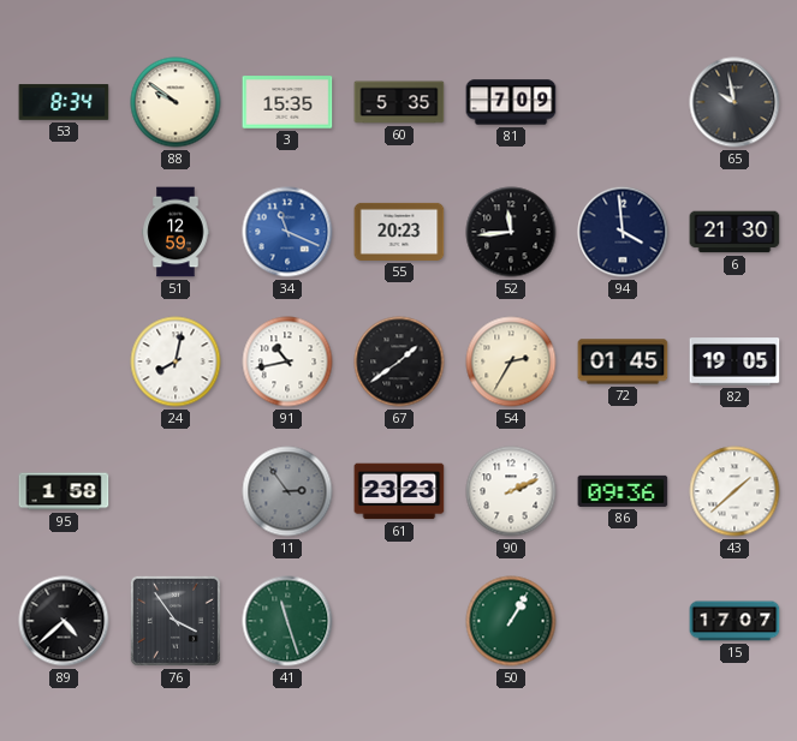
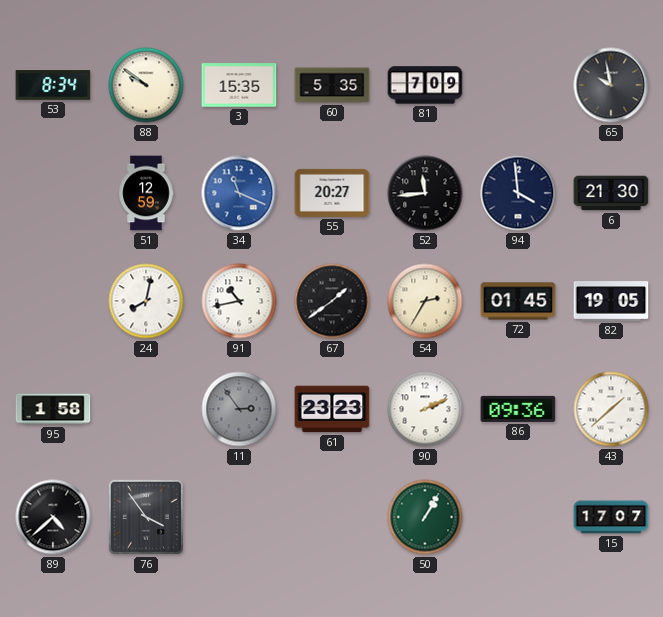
55: 20:23 -> 20:27
41: 11:27 -> none
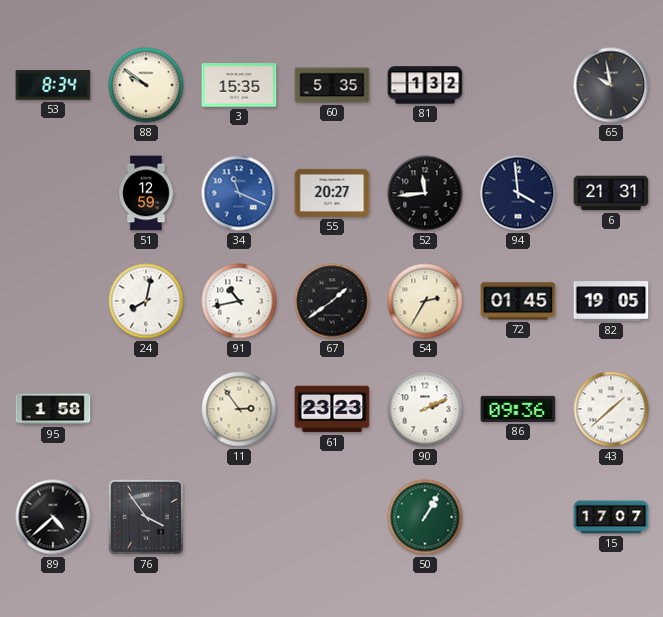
81: 7:09 -> 1:32
6: 21:30 -> 21:31
11 dial: grey -> cream
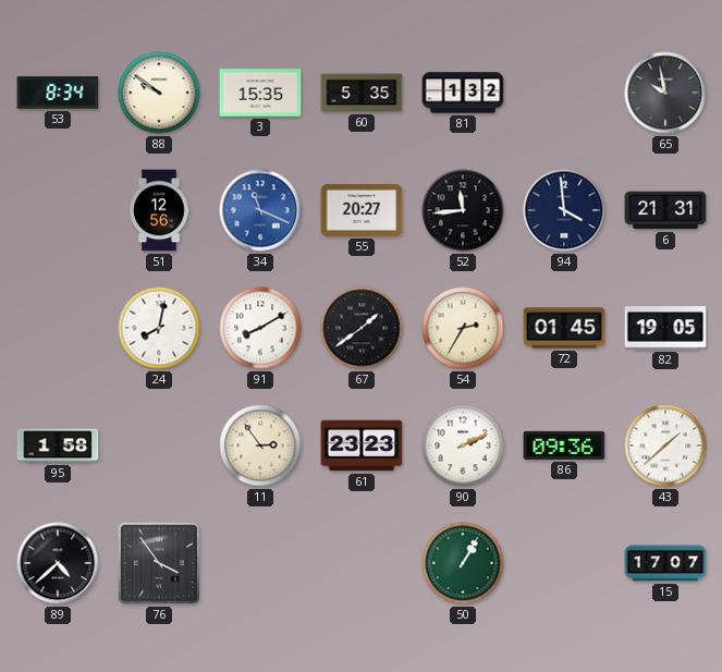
51: 12:59 -> 12:56
91: 10:43 -> 8:10
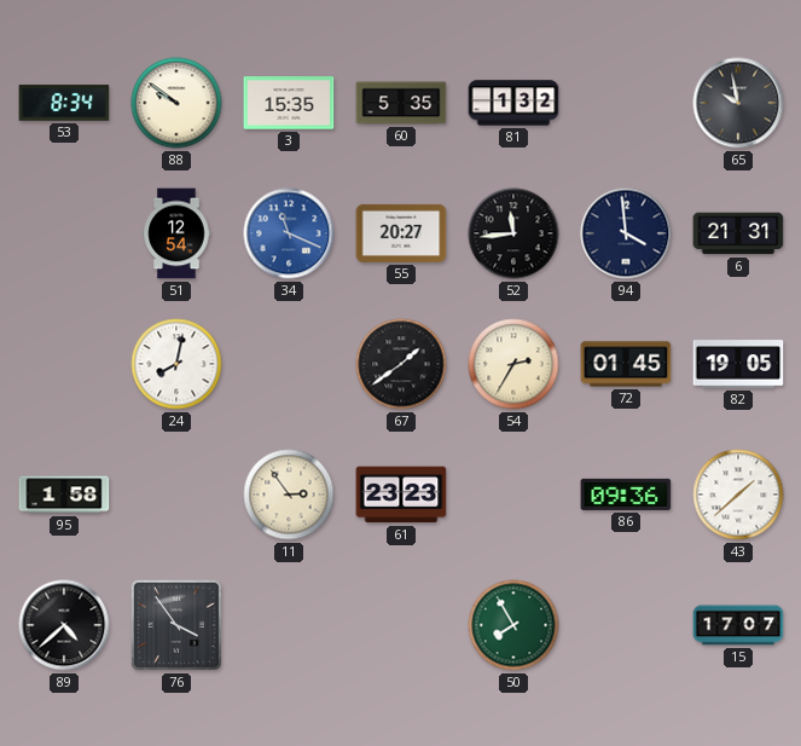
51: 12:56 -> 12:54
91: 8:10 -> none
90: 2:11 -> none
50: 1:05 -> 7:55
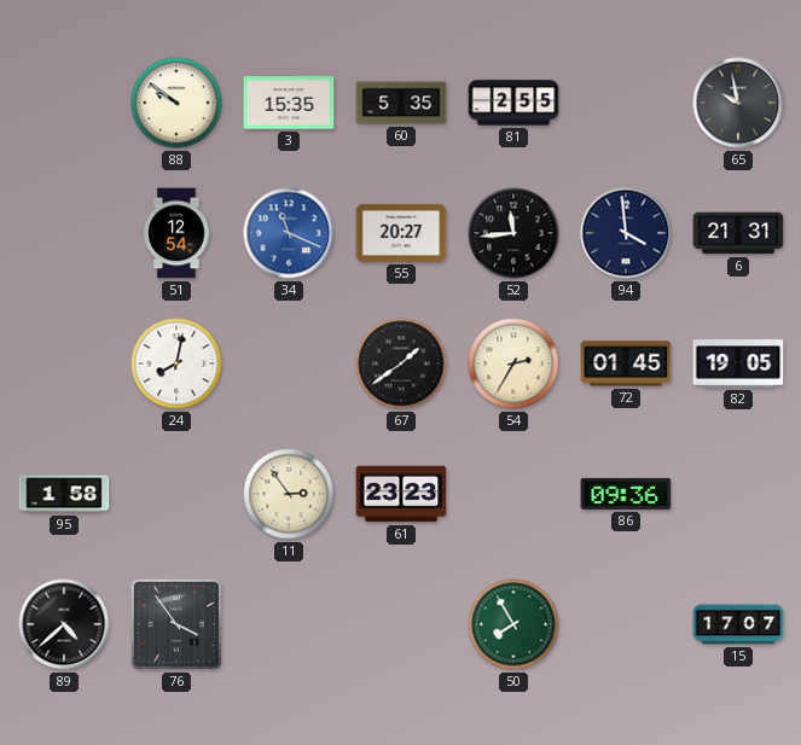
53: 8:34 -> none
81: 1:32 -> 2:55
43: 1:38 -> none
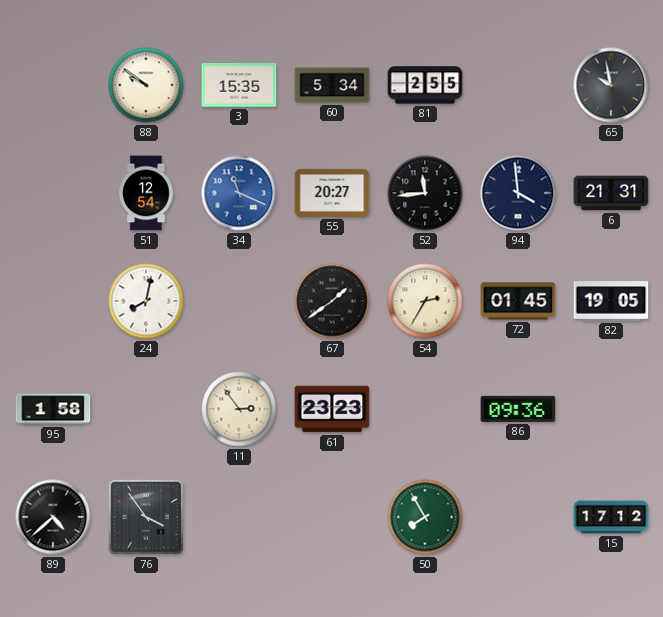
60: 5:35 -> 5:34
15: 17:07 -> 17:12
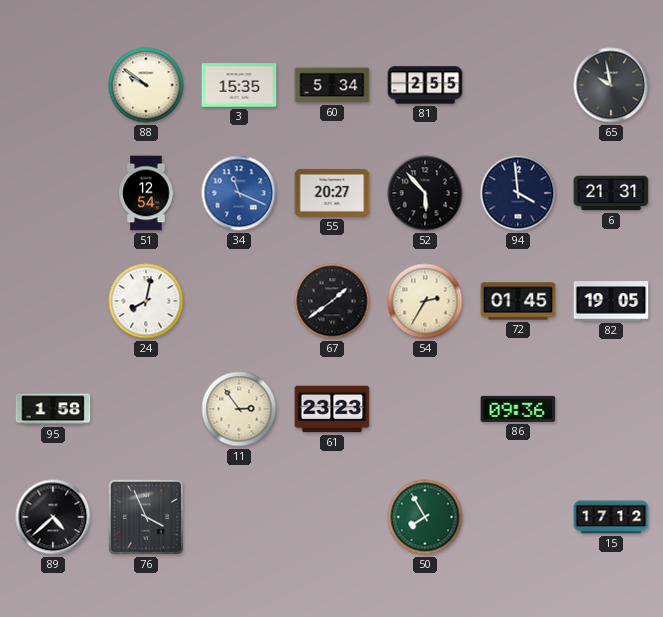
52: 11:44 -> 5:53
76: 3:54 -> 3:56
